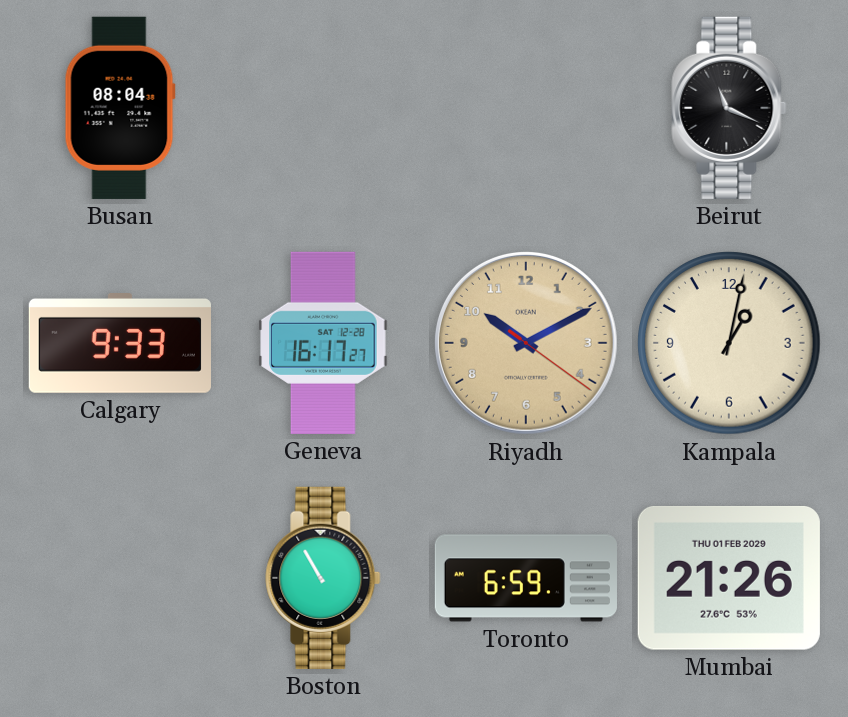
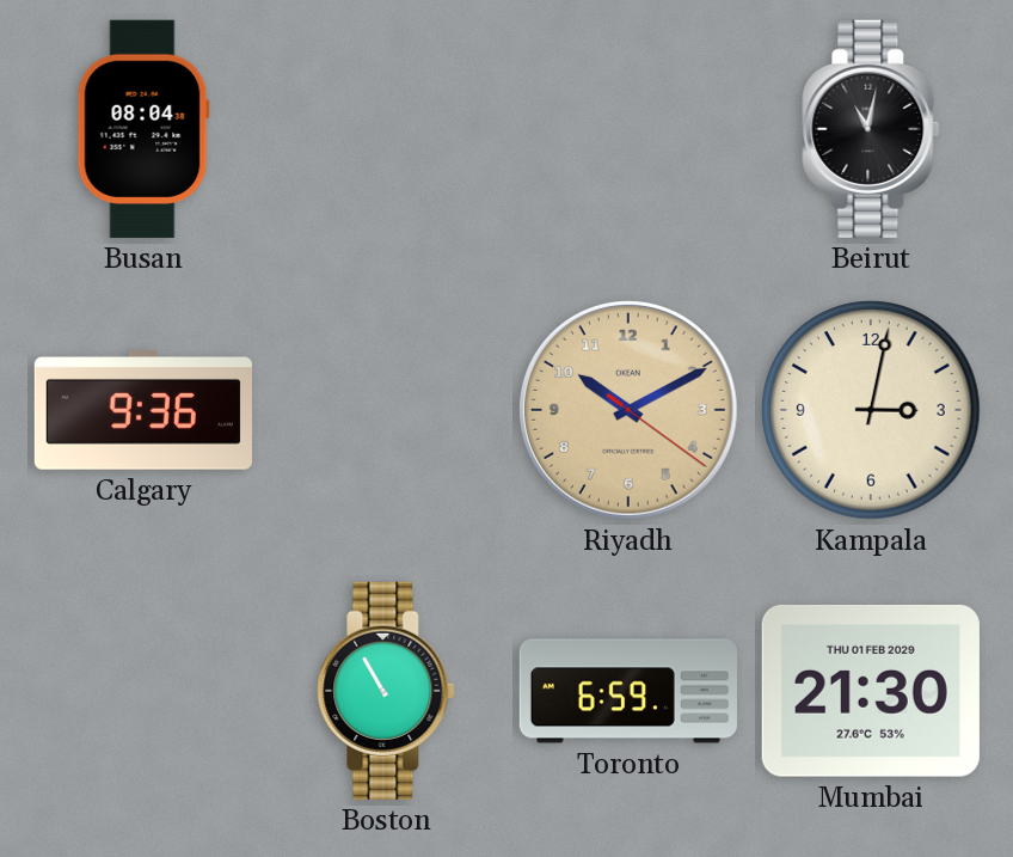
Beirut: 11:19 -> 11:02
Calgary: 9:33 -> 9:36
Geneva: 16:17 -> none
Kampala: 1:02 -> 3:02
Mumbai: 21:26 -> 21:30
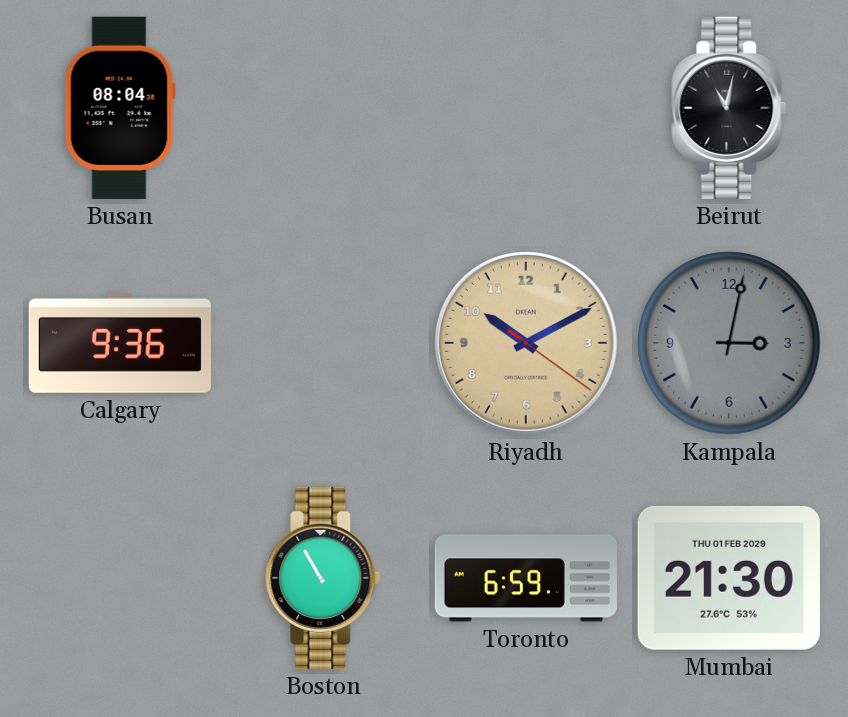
Kampala dial: cream -> grey
